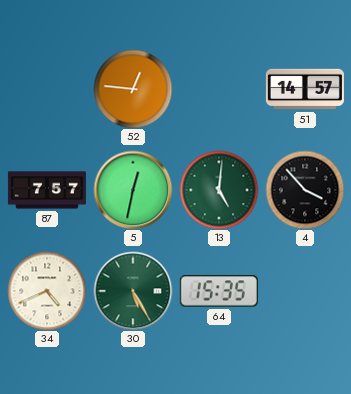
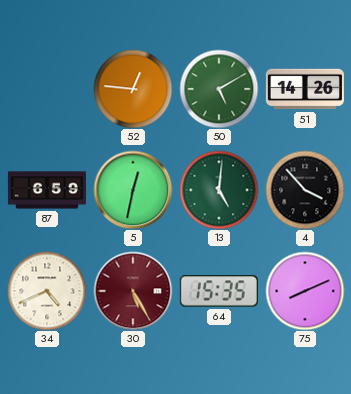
50: none -> 5:10
51: 14:57 -> 14:26
87: 7:57 -> 6:59
30 dial: green -> burgundy
75: none -> 8:11
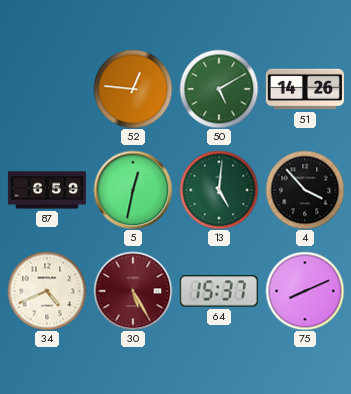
64: 15:35 -> 15:37
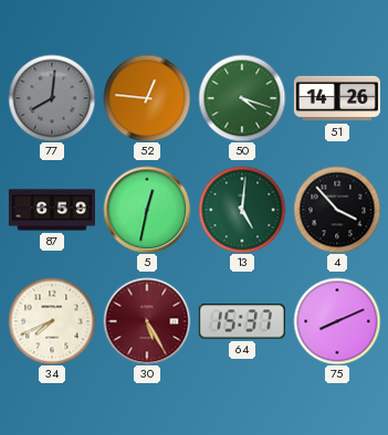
77: none -> 8:01
50: 5:10 -> 4:18
34: 4:41 -> 7:41
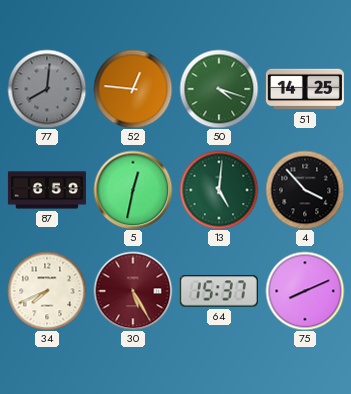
51: 14:26 -> 14:25
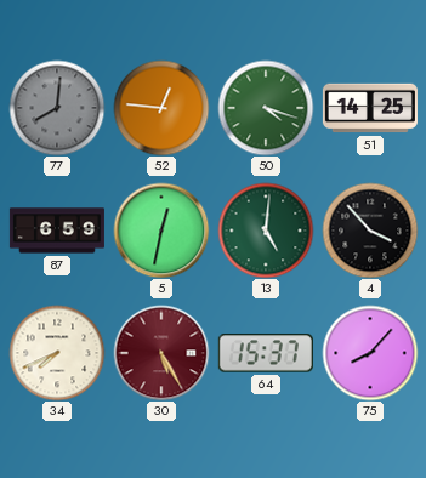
75: 8:11 -> 8:07
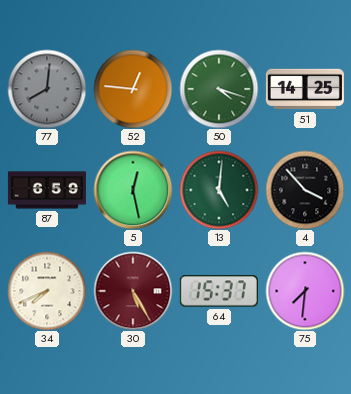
5: 12:32 -> 12:28
75: 8:07 -> 7:31
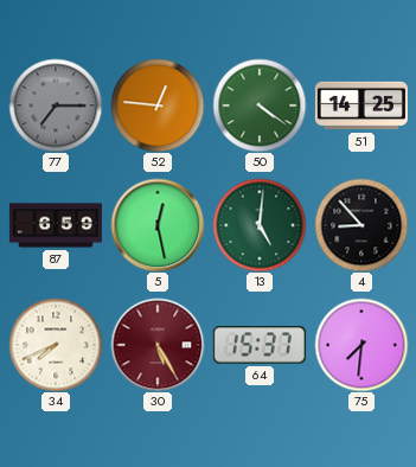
77: 8:01 -> 7:15
50: 4:18 -> 4:21
4: 3:53 -> 8:53
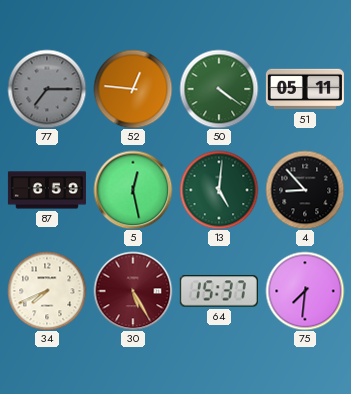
51: 14:25 -> 05:11
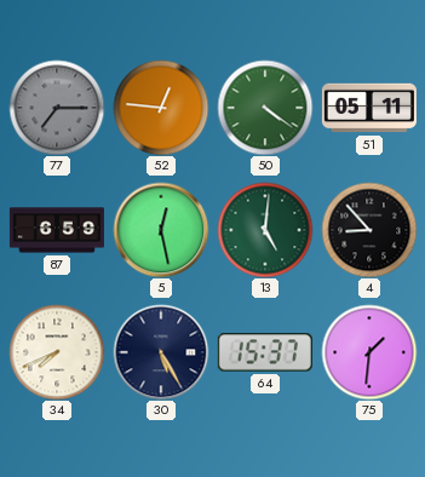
30 dial: burgundy -> navy
75: 7:31 -> 1:31
